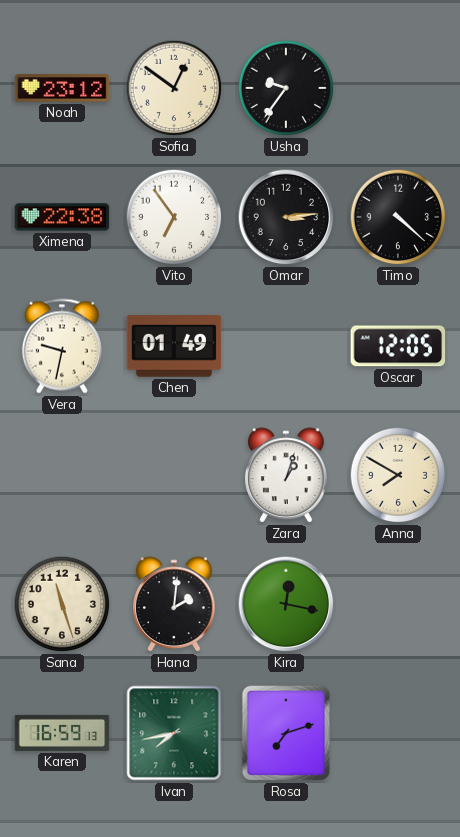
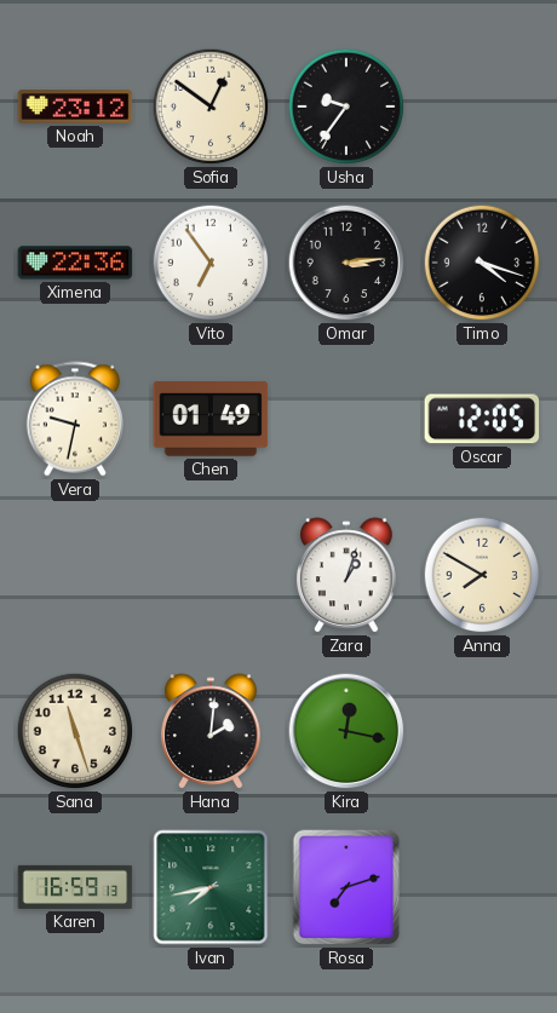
Ximena: 22:38 -> 22:36
Timo: 4:22 -> 4:18
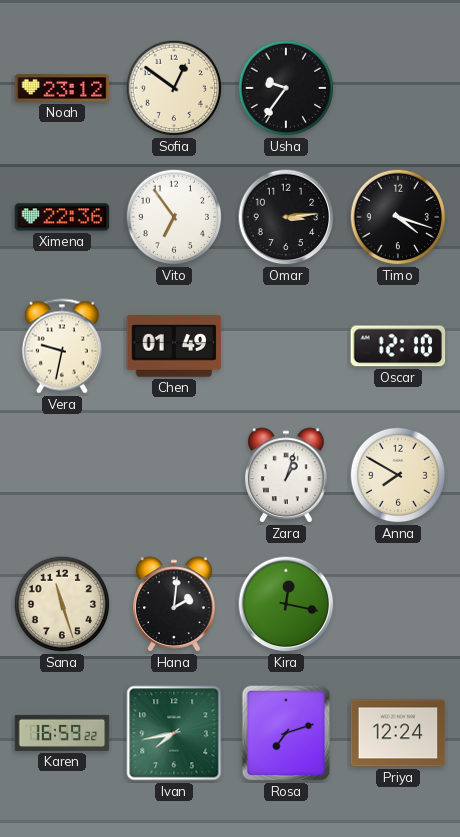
Oscar: 12:05 -> 12:10
Karen: 16:59:13 -> 16:59:22
Priya: none -> 12:24
